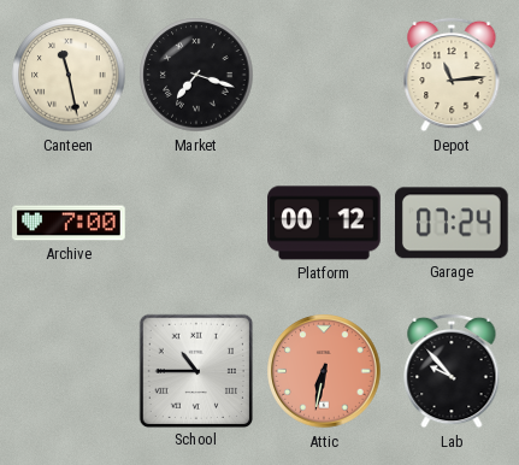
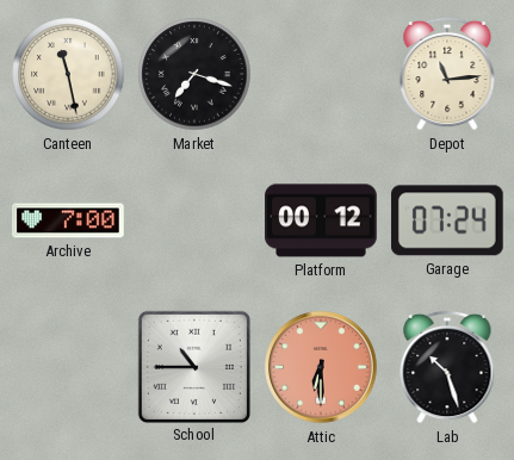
Attic: 6:32 -> 6:30
Lab: 9:53 -> 10:27
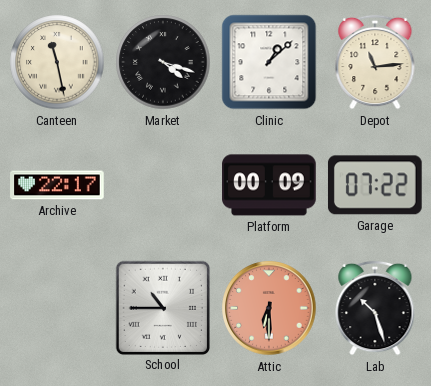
Market: 7:18 -> 4:18
Clinic: none -> 1:08
Archive: 7:00 -> 22:17
Platform: 00:12 -> 00:09
Garage: 07:24 -> 07:22
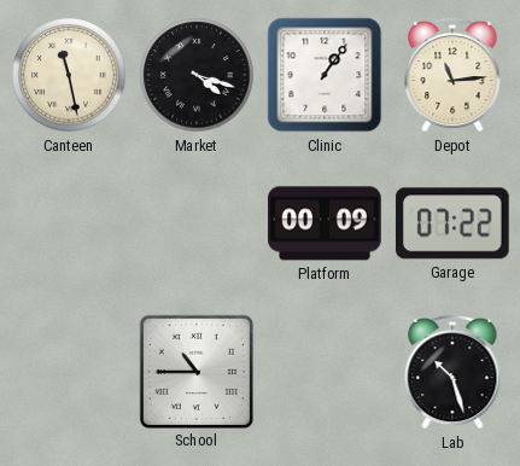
Clinic: 1:08 -> 1:06
Archive: 22:17 -> none
Attic: 6:30 -> none
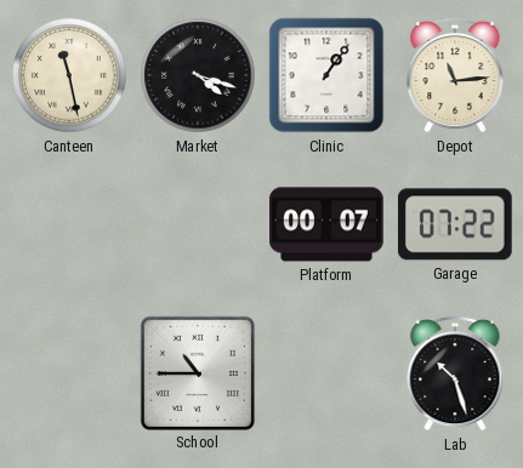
Platform: 00:09 -> 00:07
